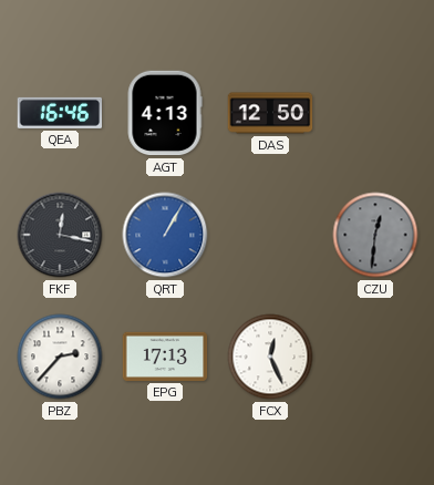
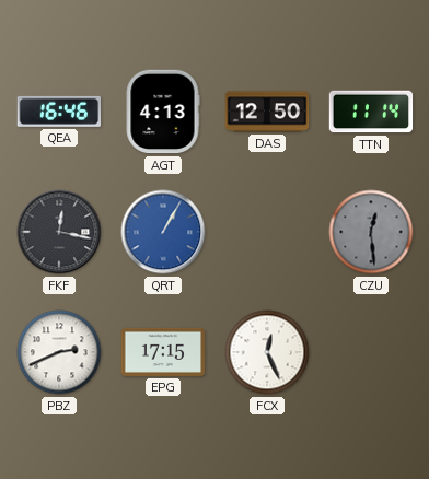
TTN: none -> 11:14
CZU: 12:31 -> 12:29
PBZ: 2:37 -> 2:41
EPG: 17:13 -> 17:15
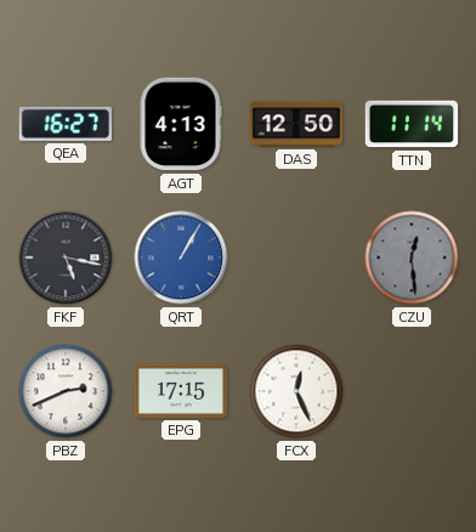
QEA: 16:46 -> 16:27
FKF: 12:17 -> 5:17
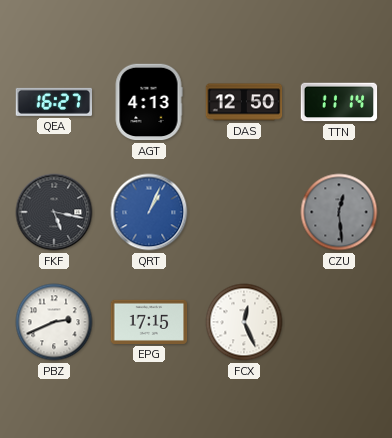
QRT: 1:05 -> 1:04
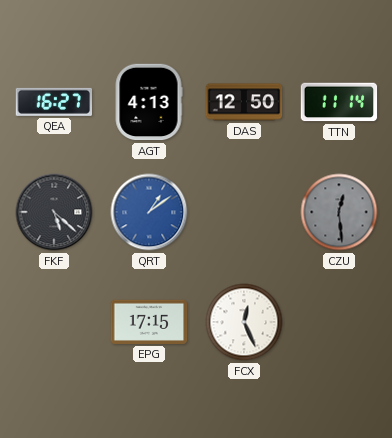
FKF: 5:17 -> 5:22
QRT: 1:04 -> 1:09
PBZ: 2:41 -> none
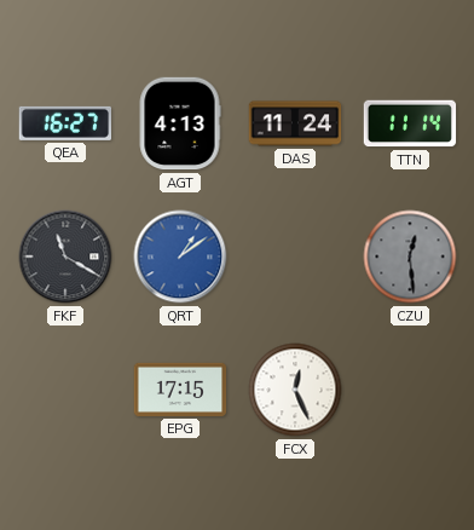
DAS: 12:50 -> 11:24
FKF: 5:22 -> 11:20
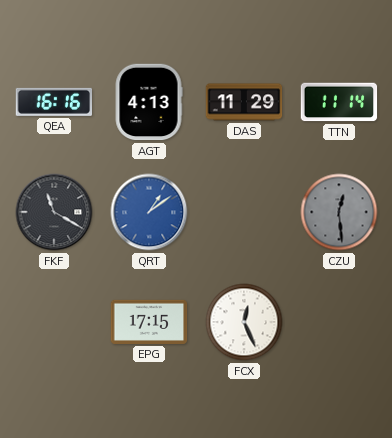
QEA: 16:27 -> 16:16
DAS: 11:24 -> 11:29
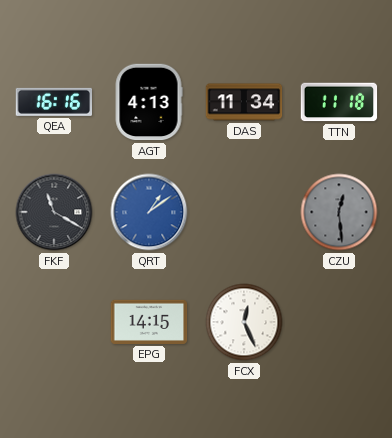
DAS: 11:29 -> 11:34
TTN: 11:14 -> 11:18
EPG: 17:15 -> 14:15
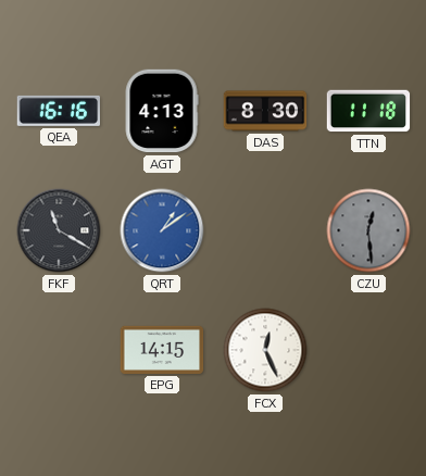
DAS: 11:34 -> 8:30
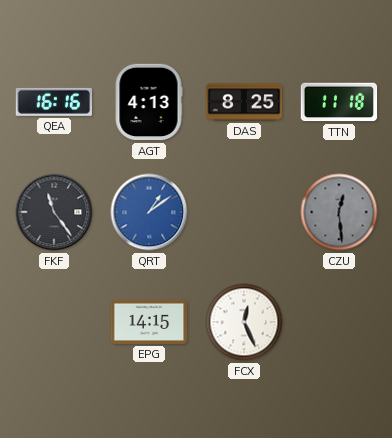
DAS: 8:30 -> 8:25
FKF: 11:20 -> 11:24
